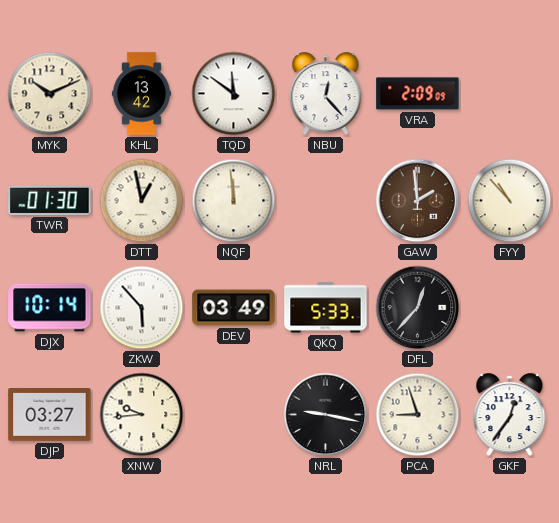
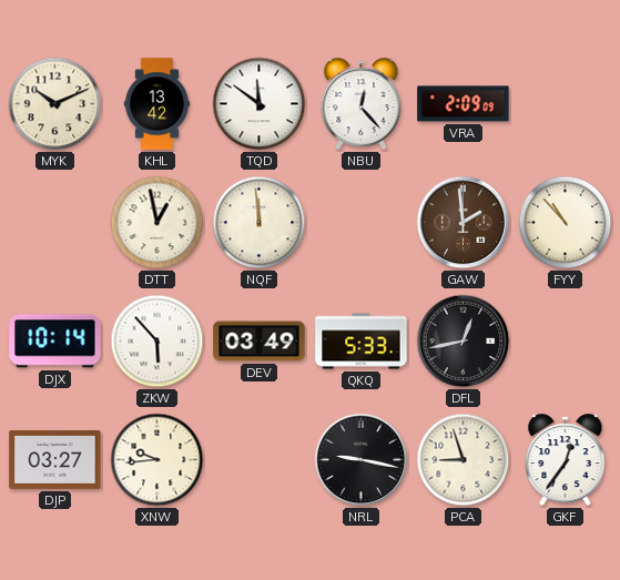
TWR: 01:30 -> none
DFL: 12:37 -> 12:43
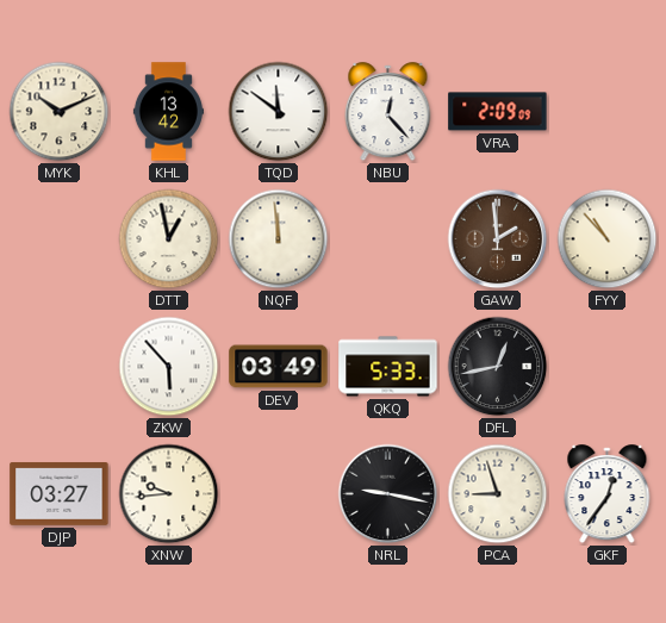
DJX: 10:14 -> none
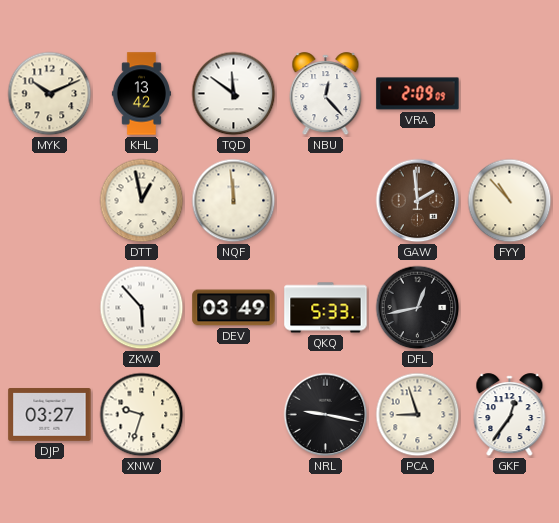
XNW: 9:44 -> 9:33
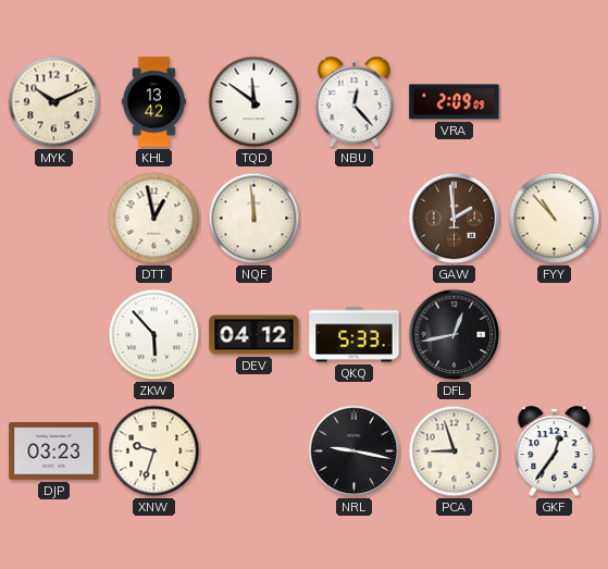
DEV: 03:49 -> 04:12
DJP: 03:27 -> 03:23
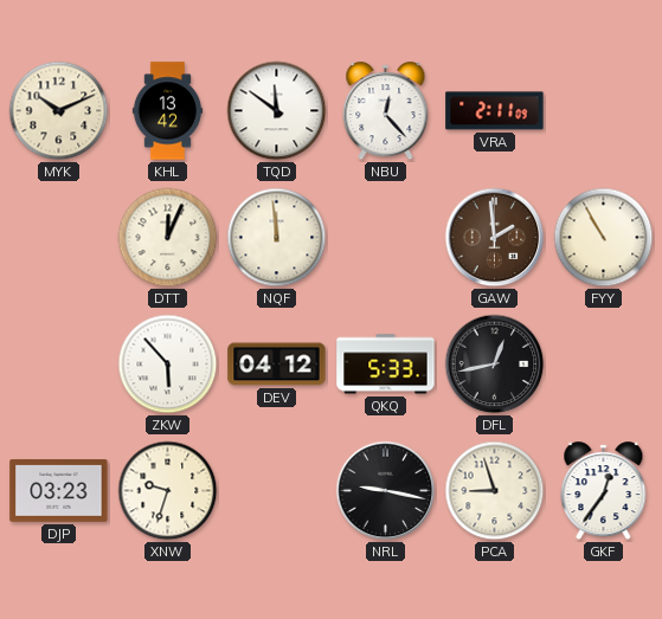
VRA: 2:09 -> 2:11
DTT: 12:58 -> 12:04
FYY: 10:53 -> 10:55
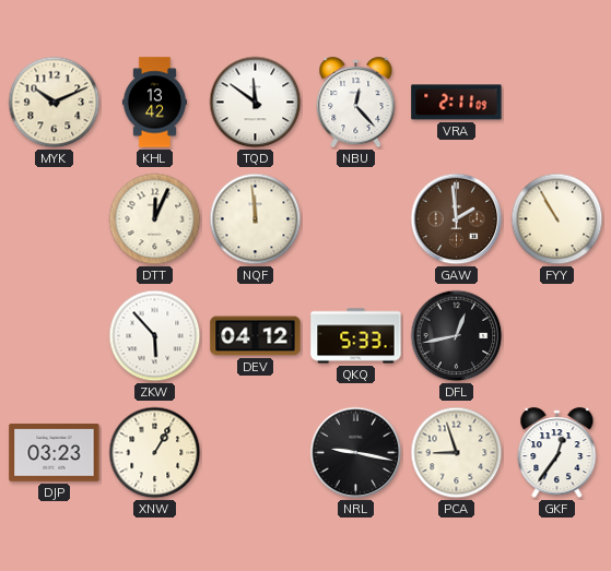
XNW: 9:33 -> 1:05
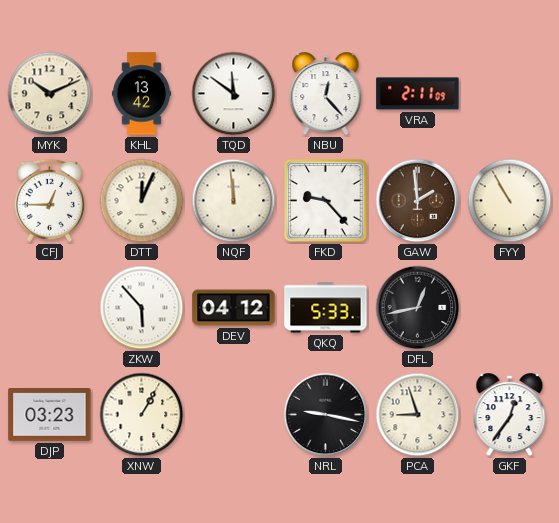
CFJ: none -> 12:45
FKD: none -> 9:23
